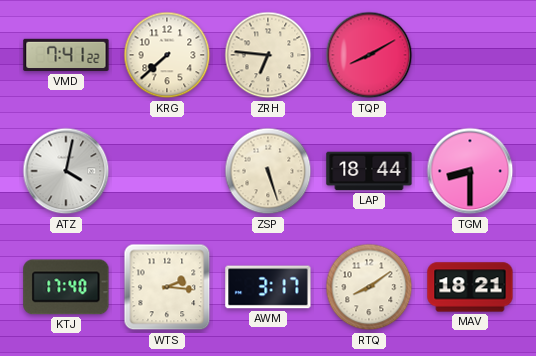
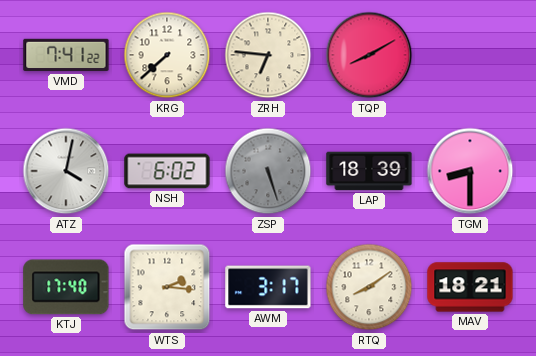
NSH: none -> 6:02
ZSP dial: cream -> grey
LAP: 18:44 -> 18:39
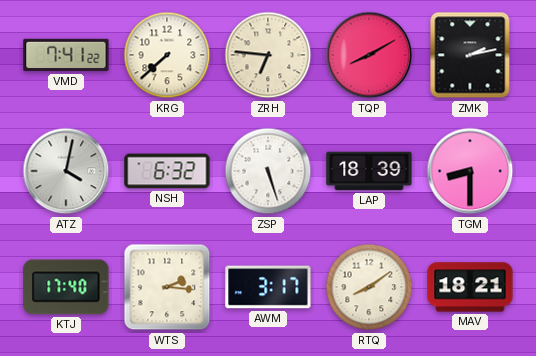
ZMK: none -> 2:13
NSH: 6:02 -> 6:32
ZSP dial: grey -> white
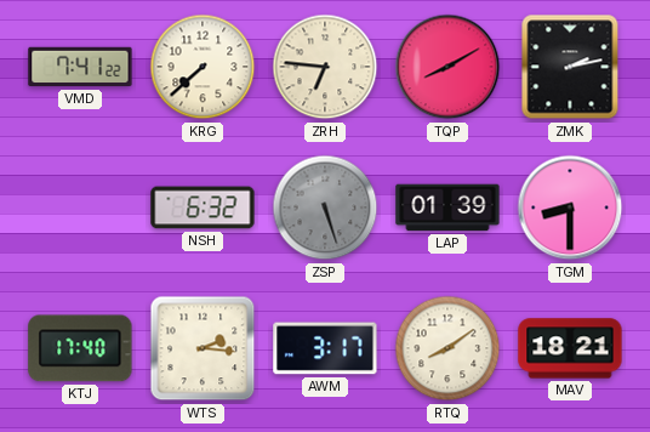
ATZ: 4:02 -> none
ZSP dial: white -> grey
LAP: 18:39 -> 01:39
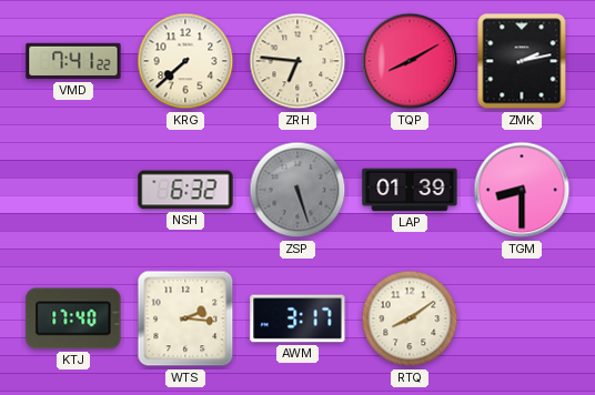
MAV: 18:21 -> none
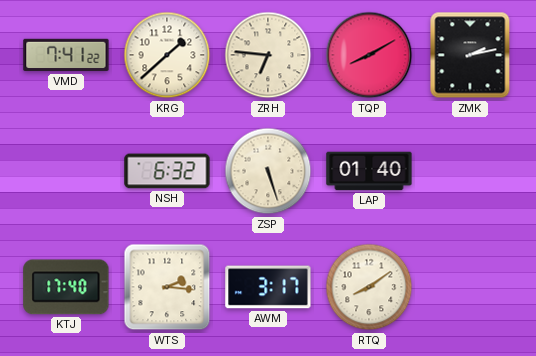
KRG: 7:38 -> 1:38
ZSP dial: grey -> cream
LAP: 01:39 -> 01:40
TGM: 8:30 -> none
